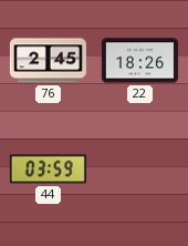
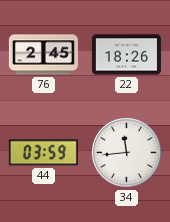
34: none -> 11:44
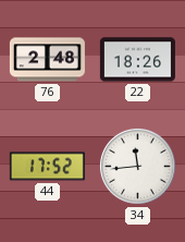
76: 2:45 -> 2:48
44: 03:59 -> 17:52
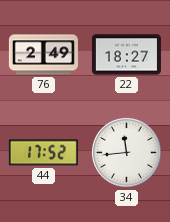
76: 2:48 -> 2:49
22: 18:26 -> 18:27
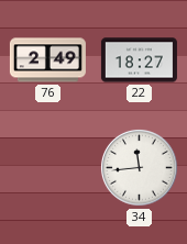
44: 17:52 -> none
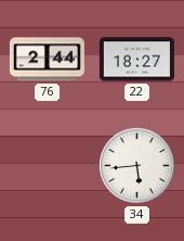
76: 2:49 -> 2:44
34: 11:44 -> 5:44
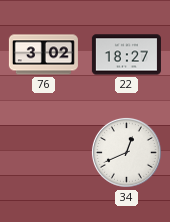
76: 2:44 -> 3:02
34: 5:44 -> 12:41
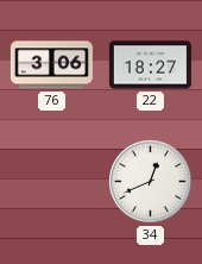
76: 3:02 -> 3:06
